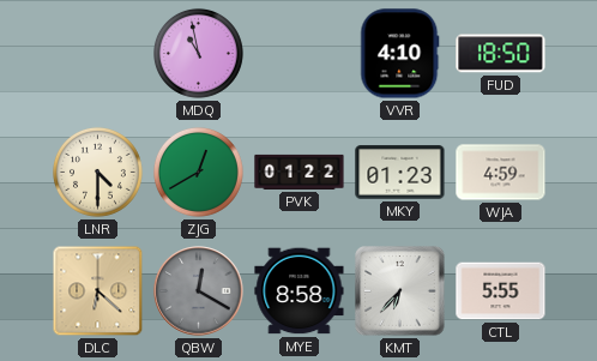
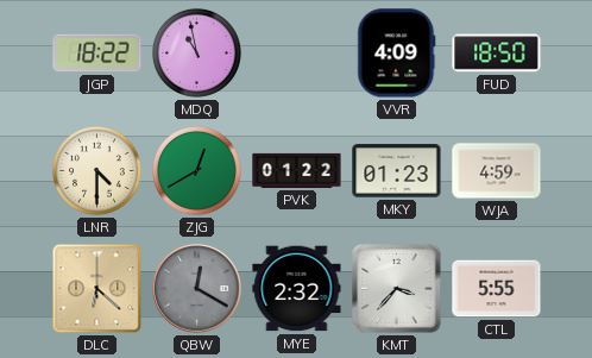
JGP: none -> 18:22
VVR: 4:10 -> 4:09
MYE: 8:58 -> 2:32
KMT: 6:37 -> 3:37
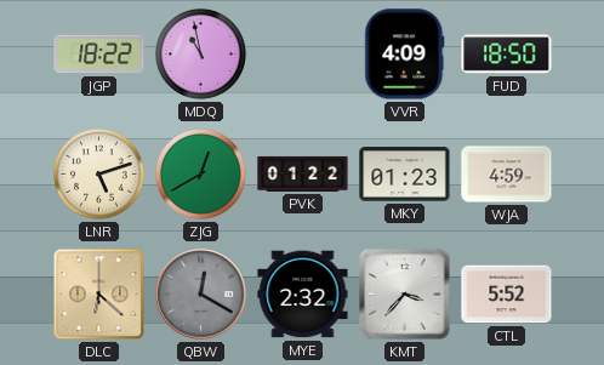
LNR: 4:30 -> 5:12
CTL: 5:55 -> 5:52
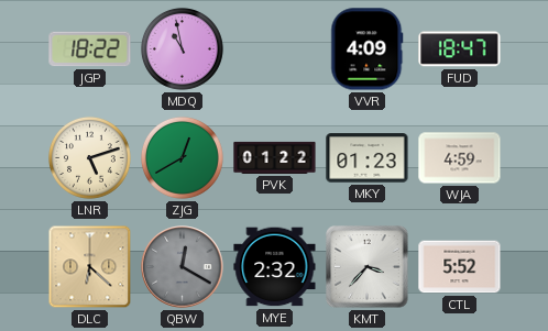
FUD: 18:50 -> 18:47
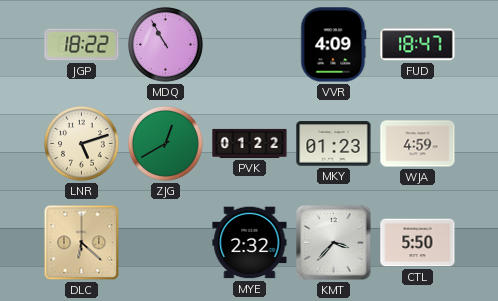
MDQ: 10:58 -> 10:55
QBW: 12:20 -> none
CTL: 5:52 -> 5:50
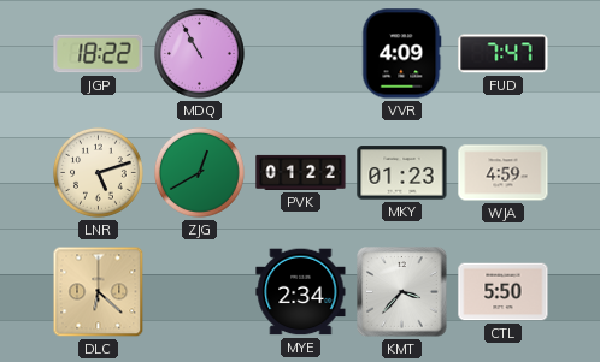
FUD: 18:47 -> 7:47
MYE: 2:32 -> 2:34
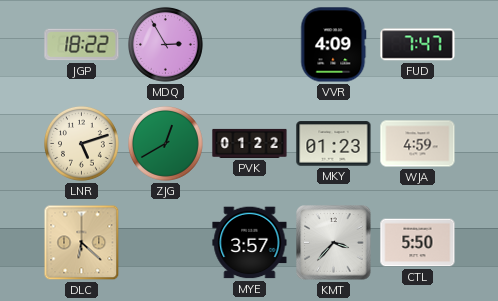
MDQ: 10:55 -> 2:55
MYE: 2:34 -> 3:57
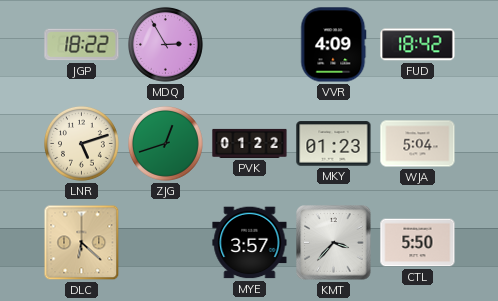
FUD: 7:47 -> 18:42
ZJG: 12:40 -> 12:42
WJA: 4:59 -> 5:04
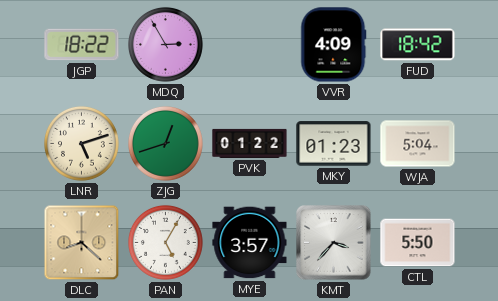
DLC: 6:22 -> 8:22
PAN: none -> 5:05
